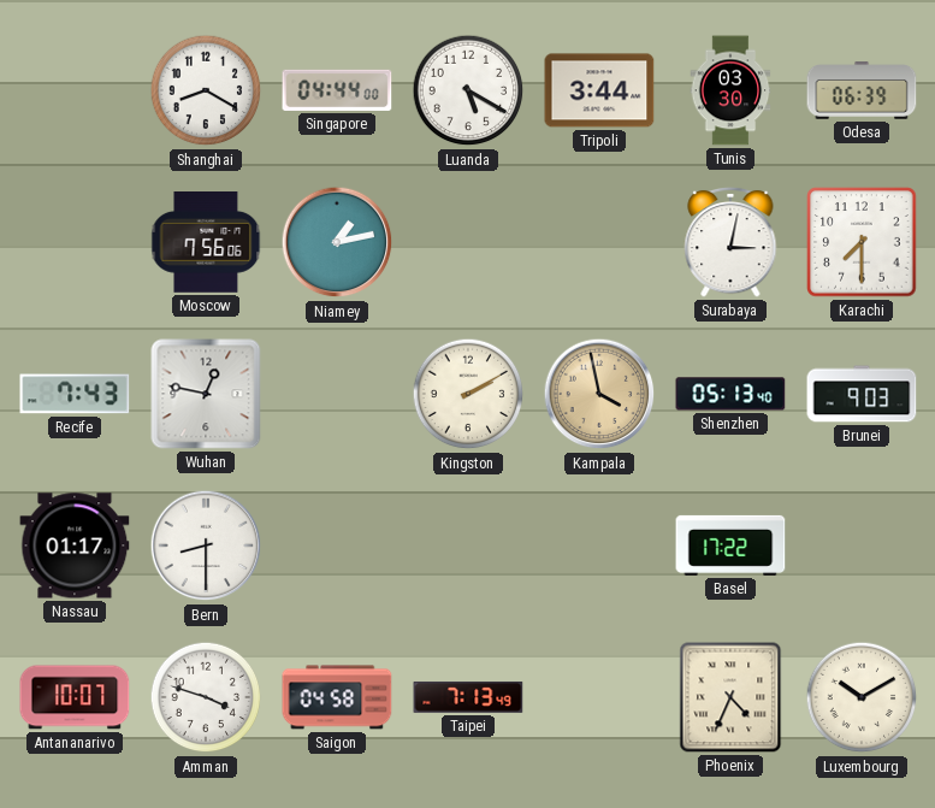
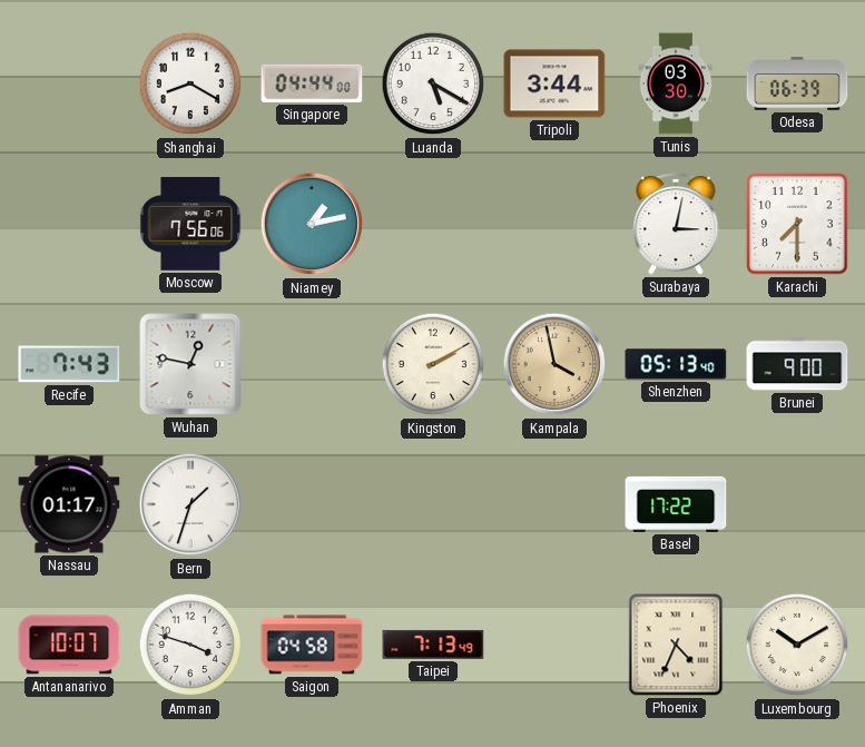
Brunei: 9:03 -> 9:00
Bern: 8:30 -> 1:33
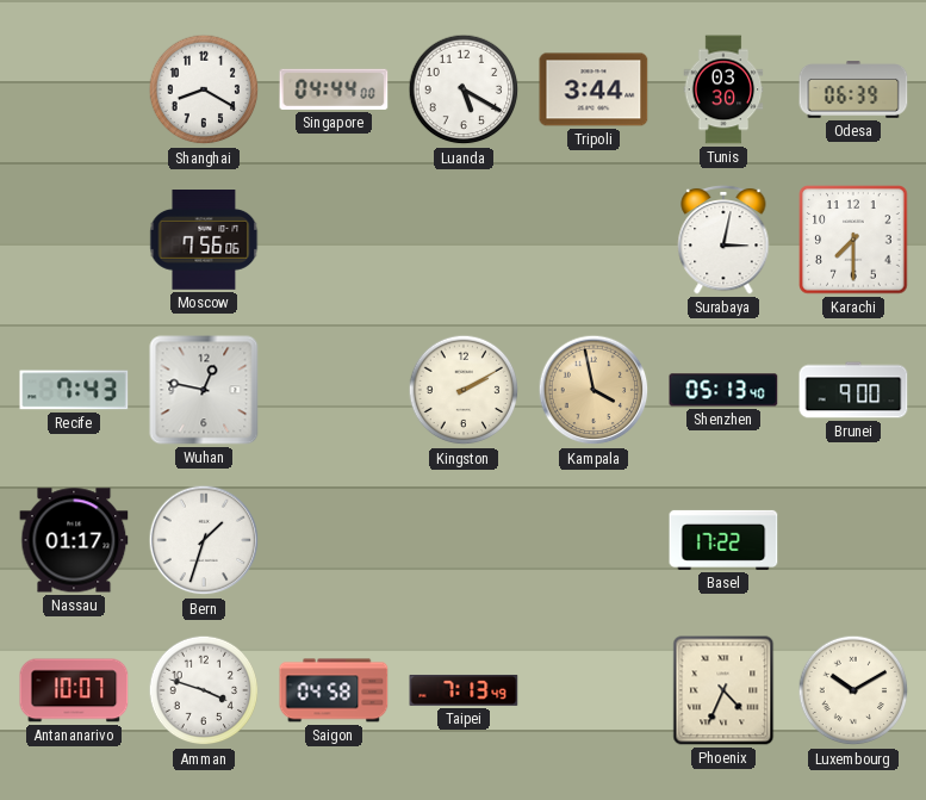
Niamey: 1:13 -> none
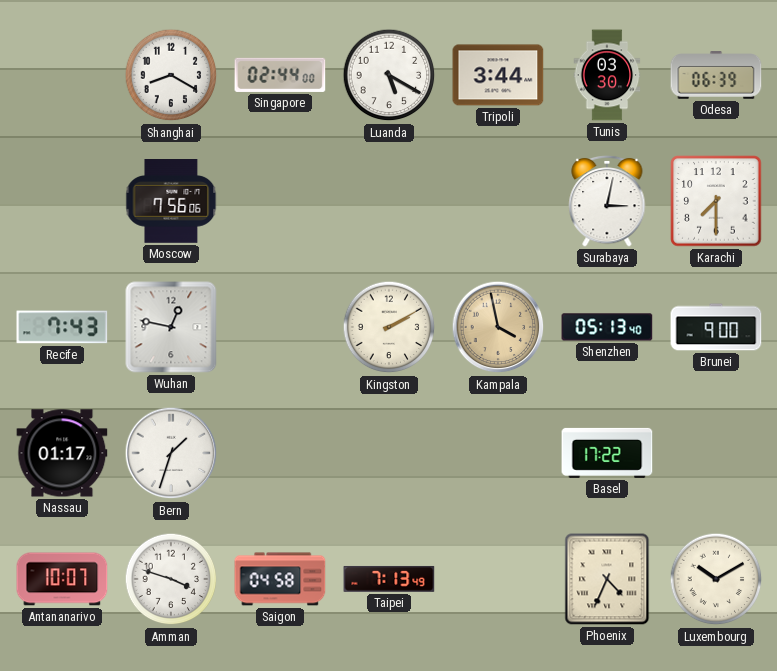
Singapore: 04:44 -> 02:44
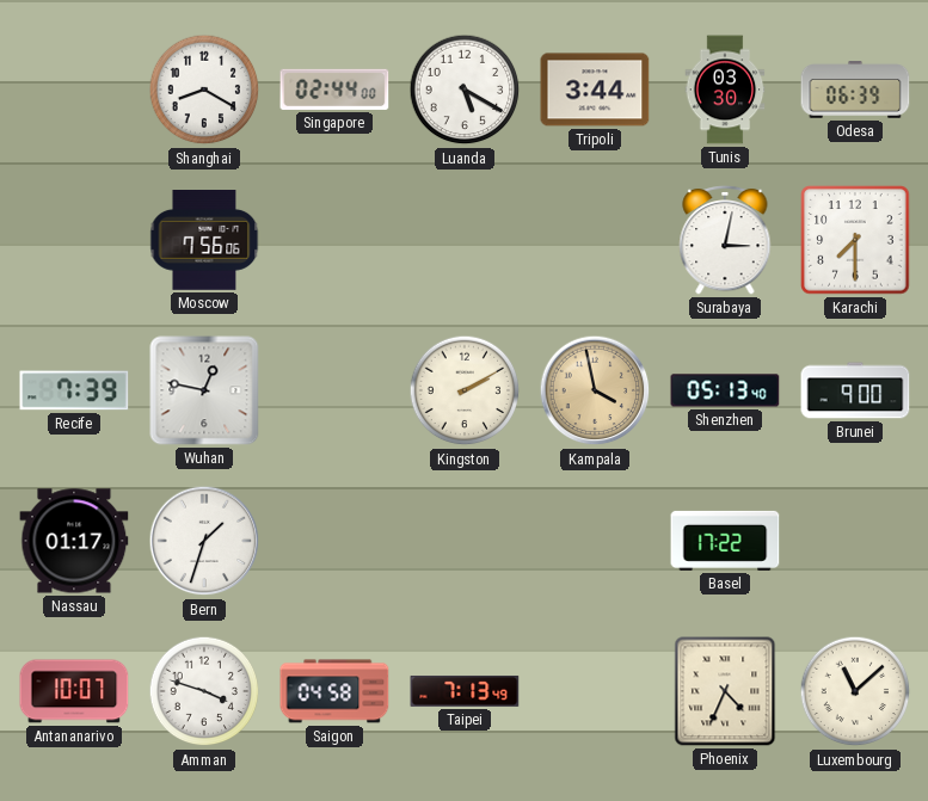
Recife: 7:43 -> 7:39
Luxembourg: 10:10 -> 11:08
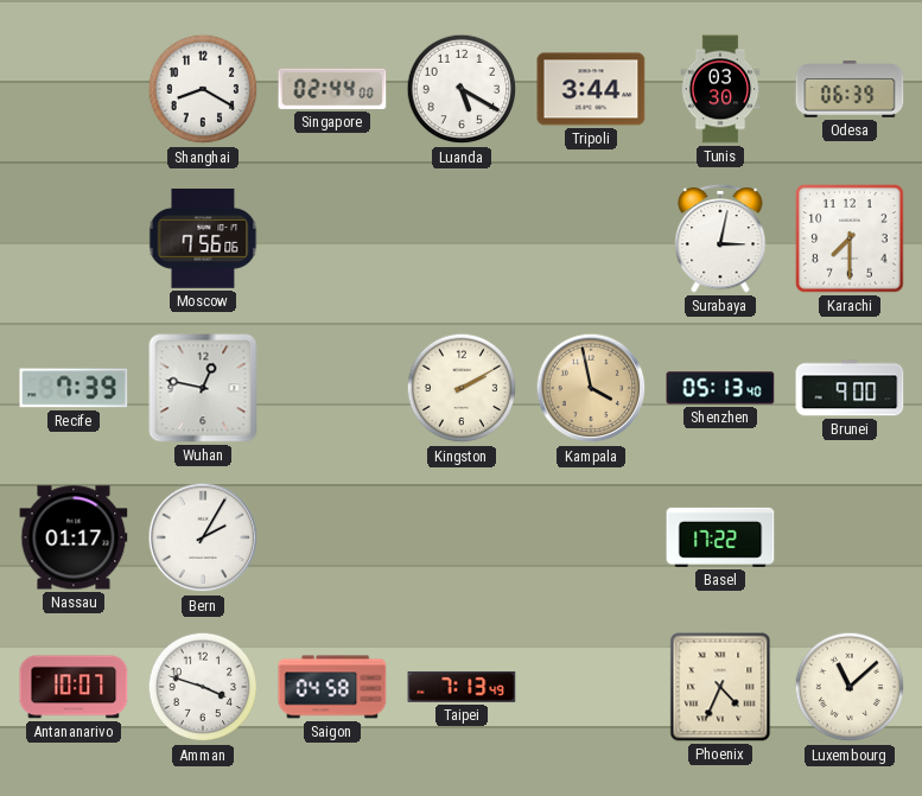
Bern: 1:33 -> 2:05
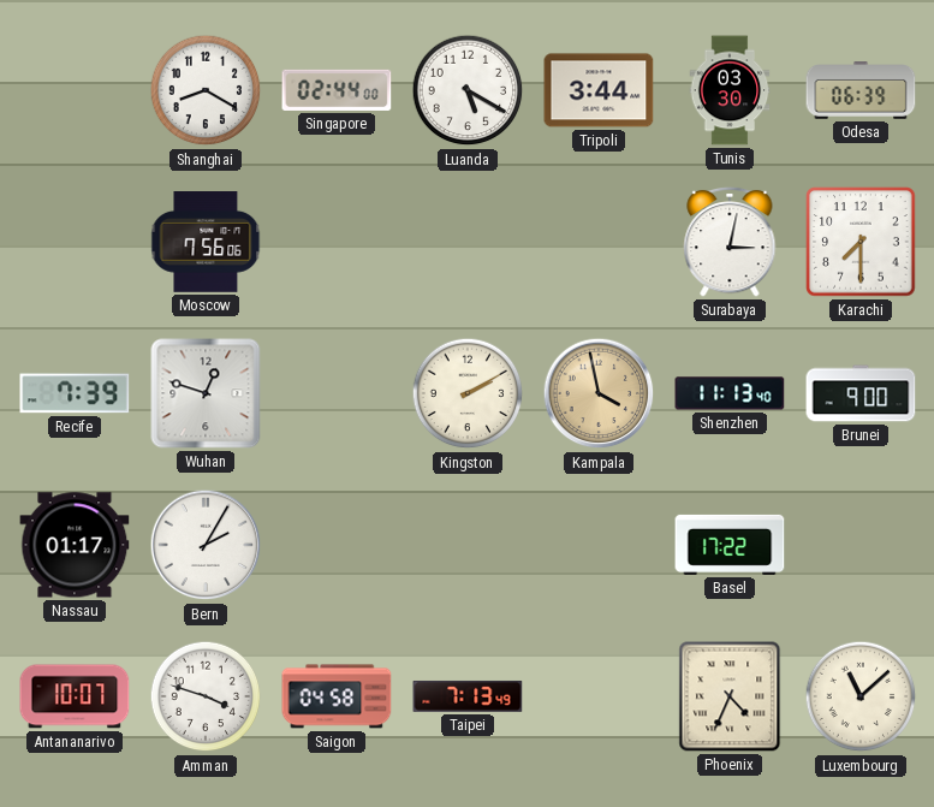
Wuhan: 12:47 -> 12:48
Shenzhen: 05:13 -> 11:13
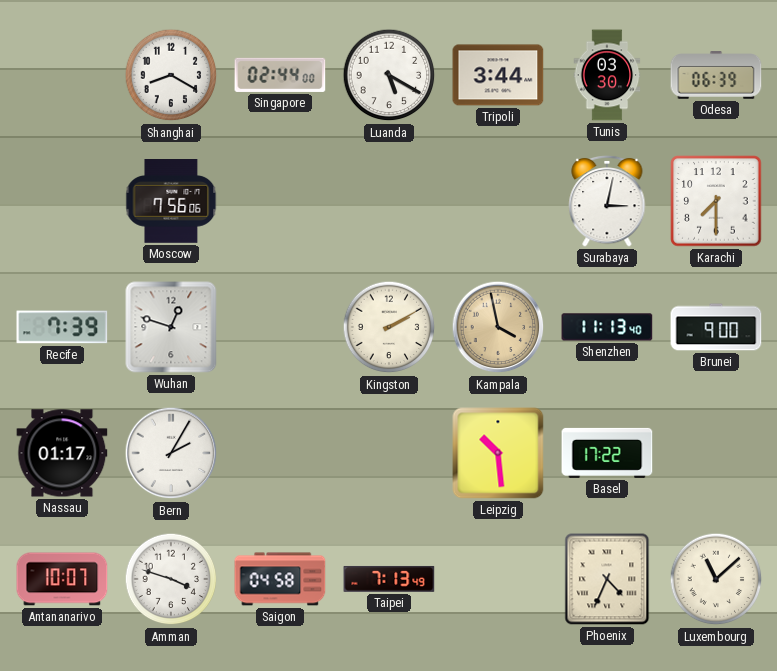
Leipzig: none -> 10:29
